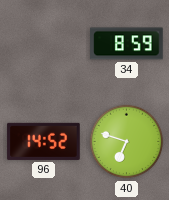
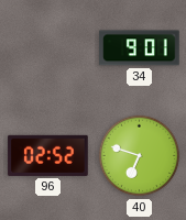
34: 8:59 -> 9:01
96: 14:52 -> 02:52
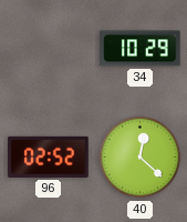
34: 9:01 -> 10:29
40: 6:48 -> 12:22
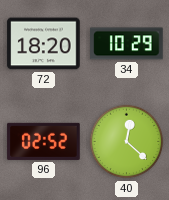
72: none -> 18:20
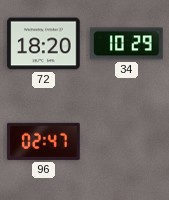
96: 02:52 -> 02:47
40: 12:22 -> none
